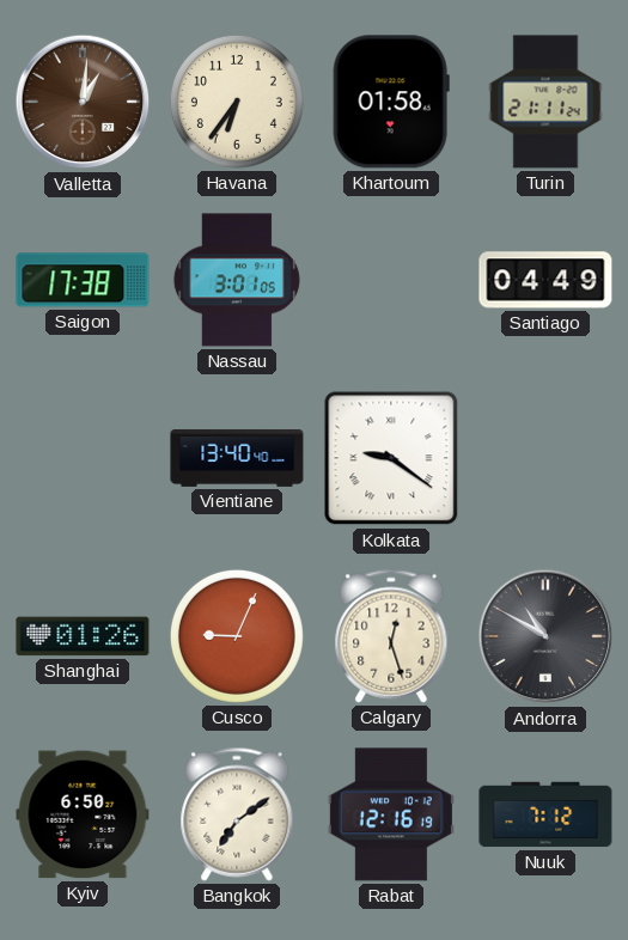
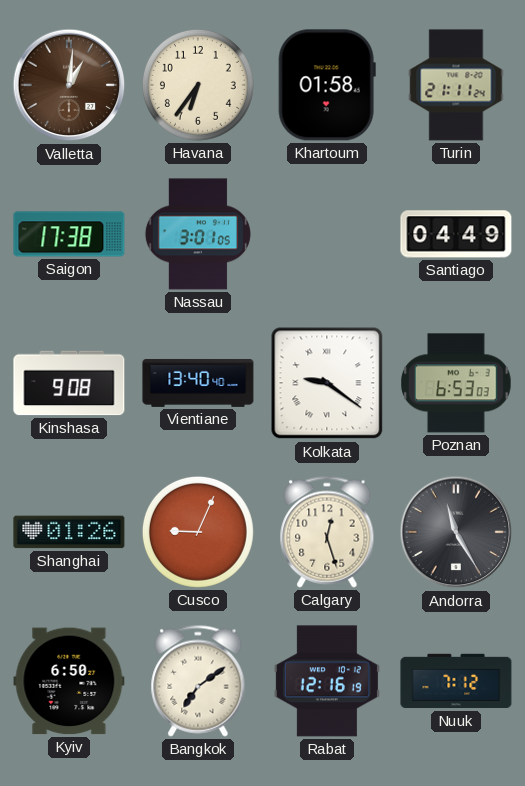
Kinshasa: none -> 9:08
Poznan: none -> 6:53
Andorra: 10:50 -> 11:25
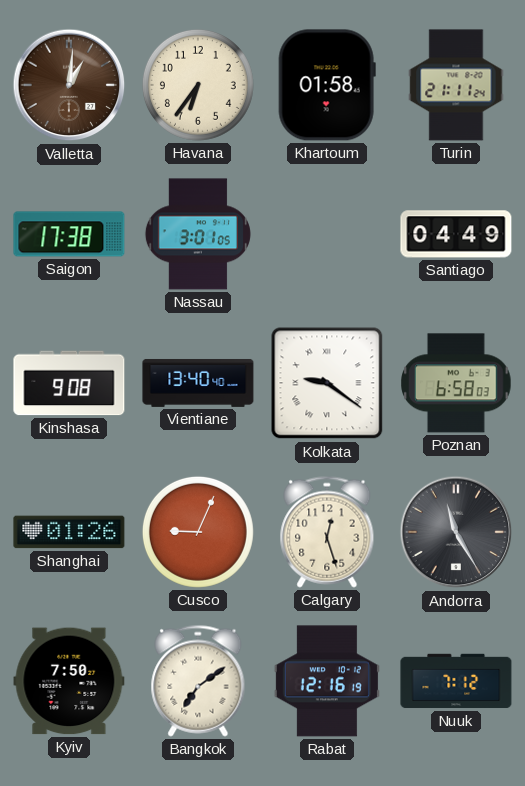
Poznan: 6:53 -> 6:58
Kyiv: 6:50 -> 7:50
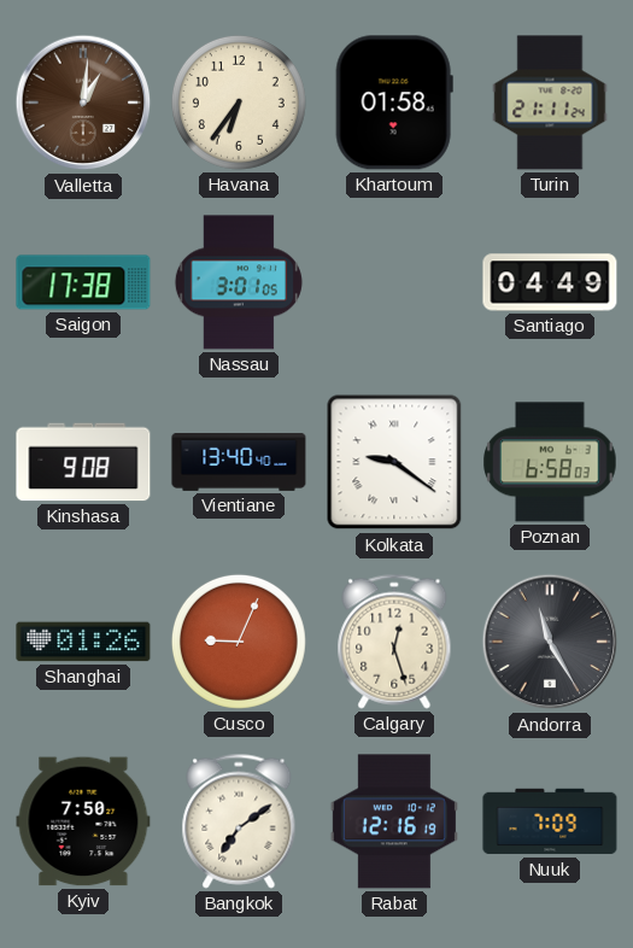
Nuuk: 7:12 -> 7:09
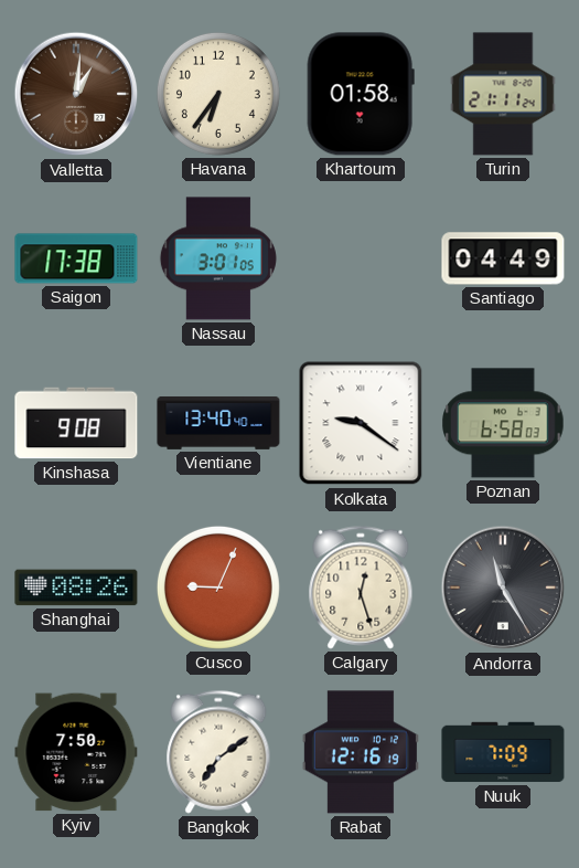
Shanghai: 01:26 -> 08:26
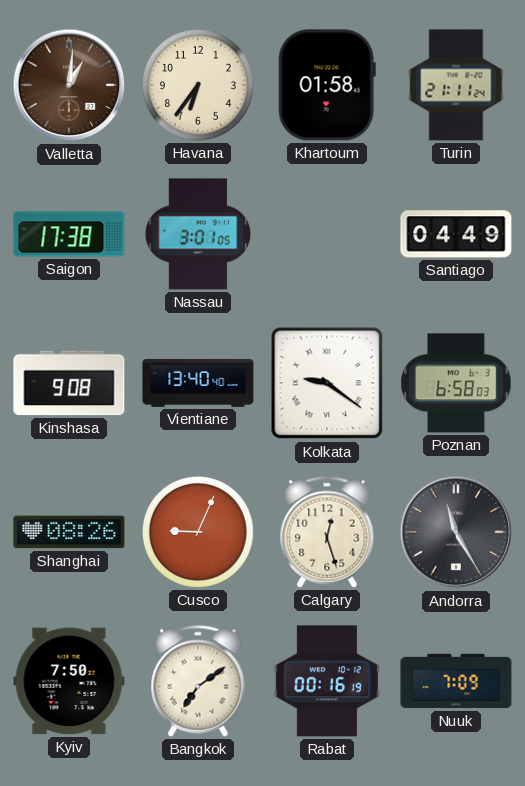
Rabat: 12:16 -> 00:16
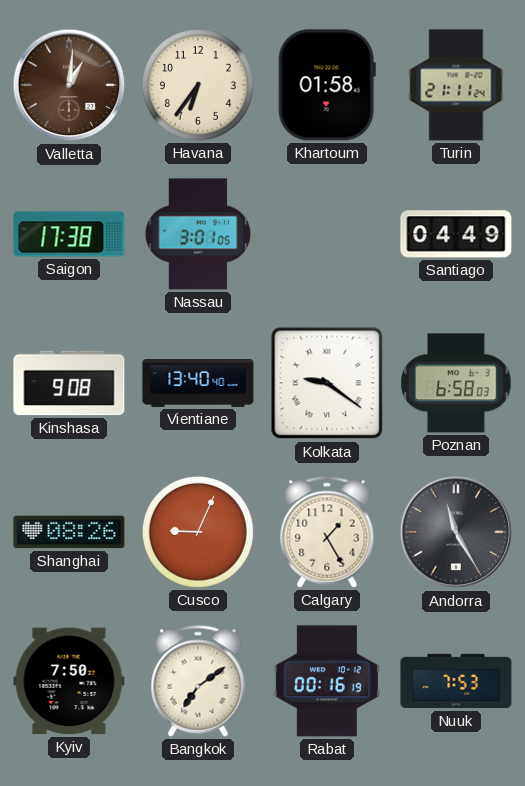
Calgary: 12:27 -> 1:25
Nuuk: 7:09 -> 7:53
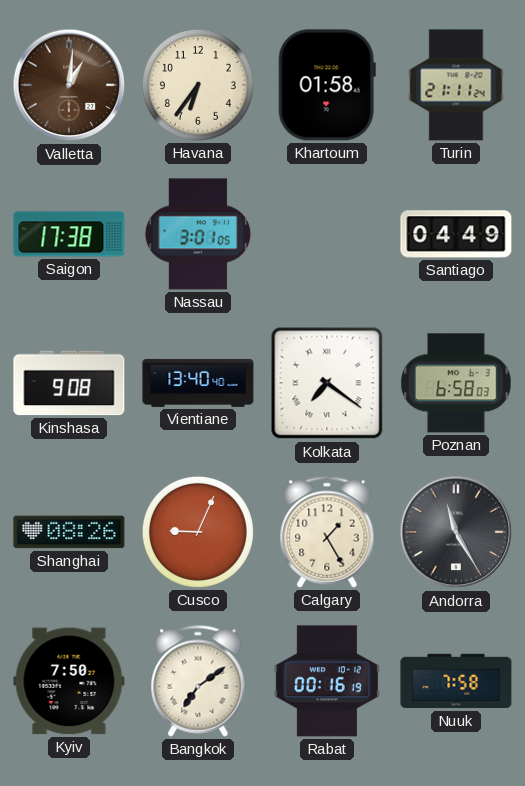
Kolkata: 9:21 -> 7:21
Nuuk: 7:53 -> 7:58
